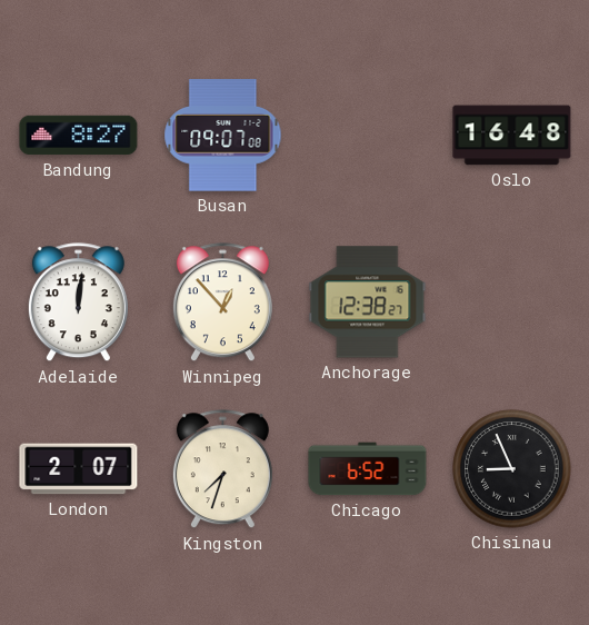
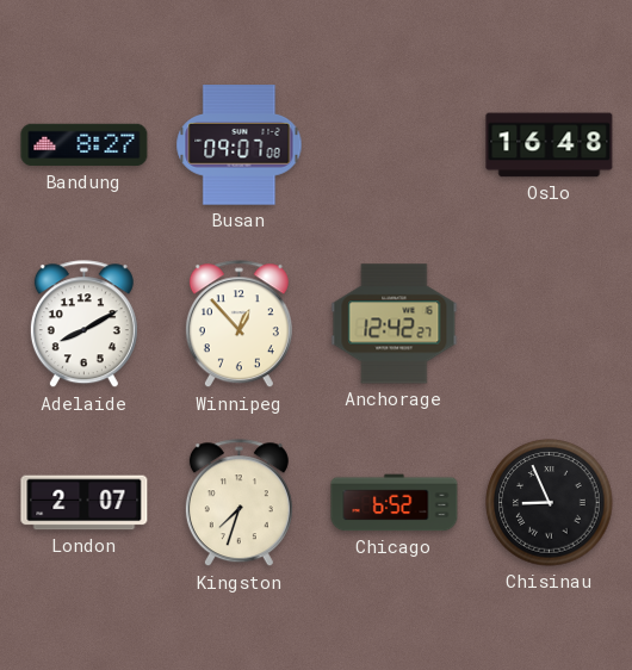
Adelaide: 12:01 -> 8:10
Anchorage: 12:38 -> 12:42
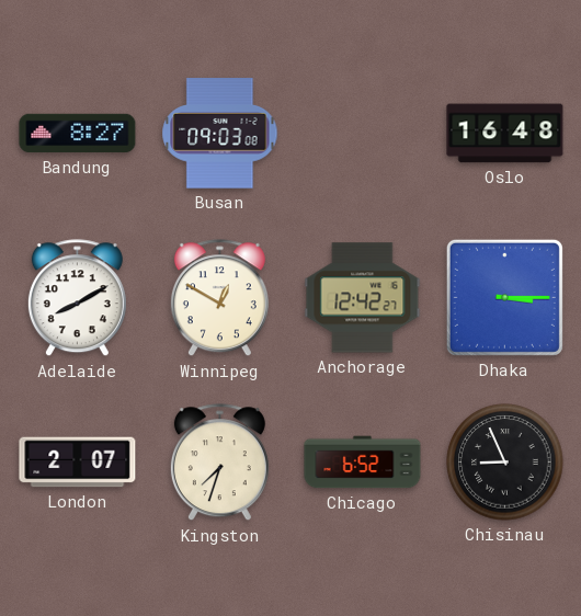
Busan: 09:07 -> 09:03
Winnipeg: 12:53 -> 12:50
Dhaka: none -> 3:15
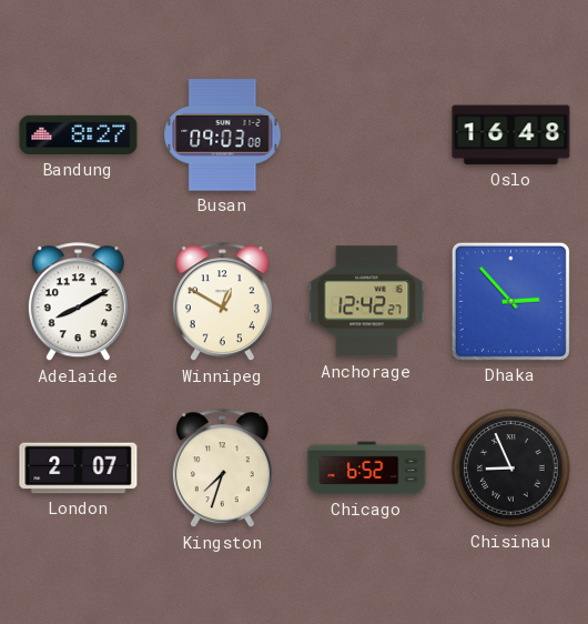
Dhaka: 3:15 -> 2:53
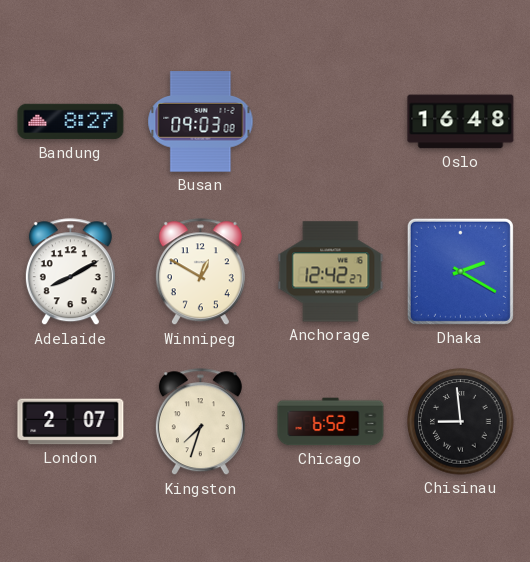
Dhaka: 2:53 -> 2:20
Chisinau: 8:56 -> 8:59
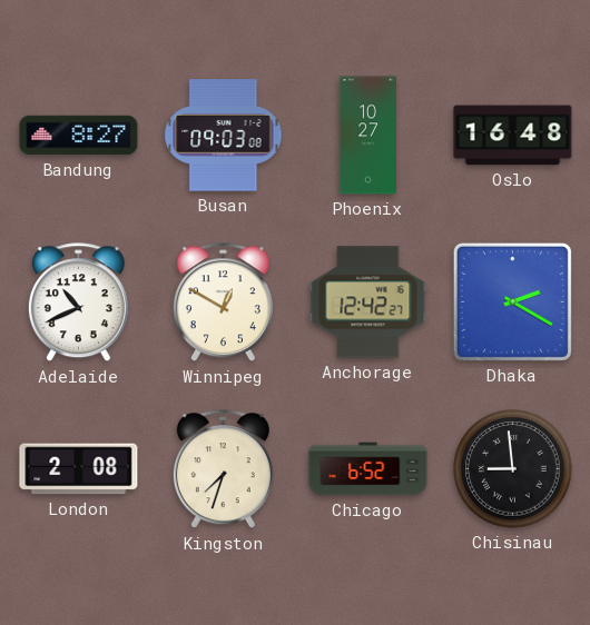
Phoenix: none -> 10:27
Adelaide: 8:10 -> 10:41
London: 2:07 -> 2:08
